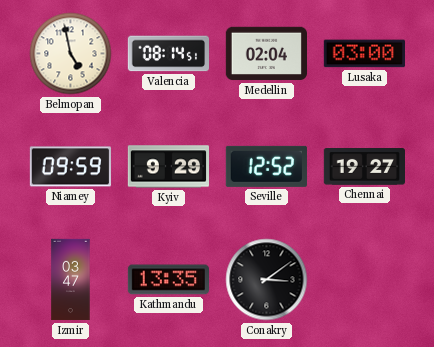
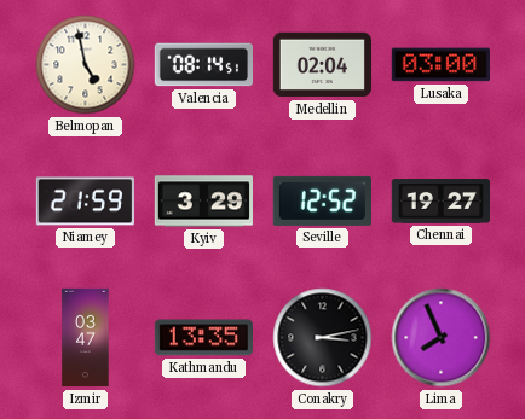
Niamey: 09:59 -> 21:59
Kyiv: 9:29 -> 3:29
Conakry: 3:09 -> 3:13
Lima: none -> 7:56
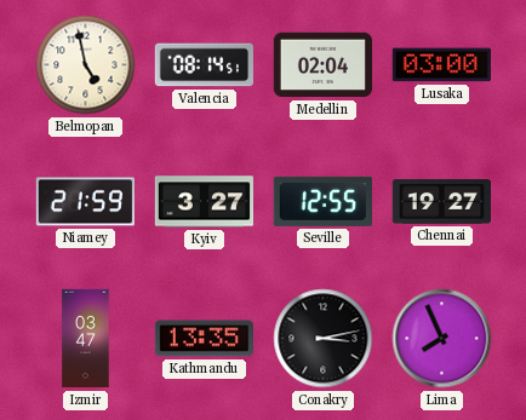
Kyiv: 3:29 -> 3:27
Seville: 12:52 -> 12:55
